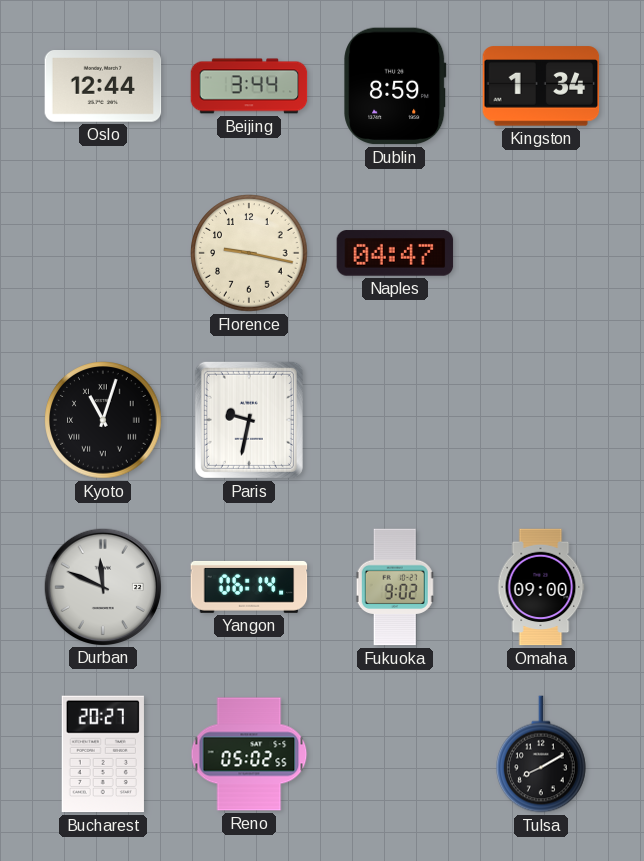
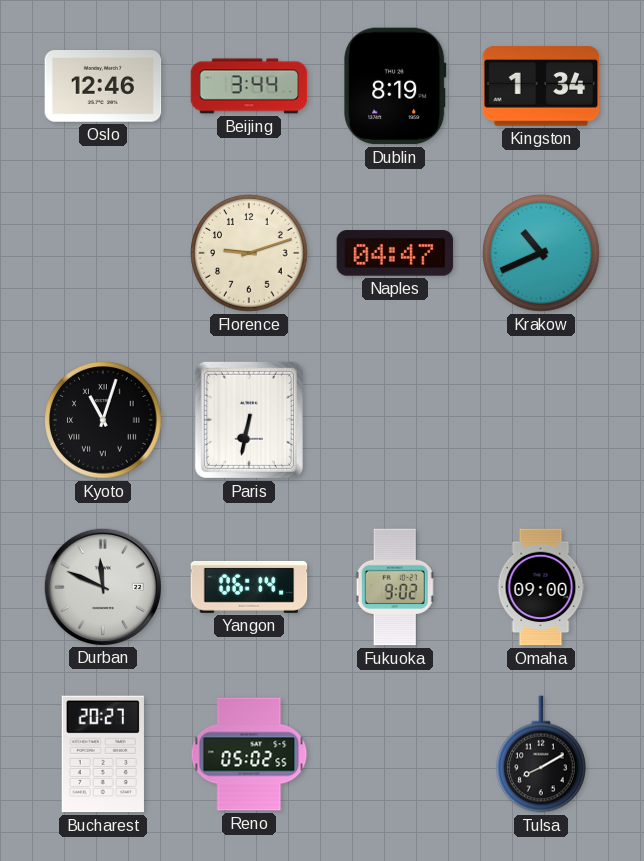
Oslo: 12:44 -> 12:46
Dublin: 8:59 -> 8:19
Florence: 9:17 -> 9:12
Krakow: none -> 10:41
Paris: 9:32 -> 6:32
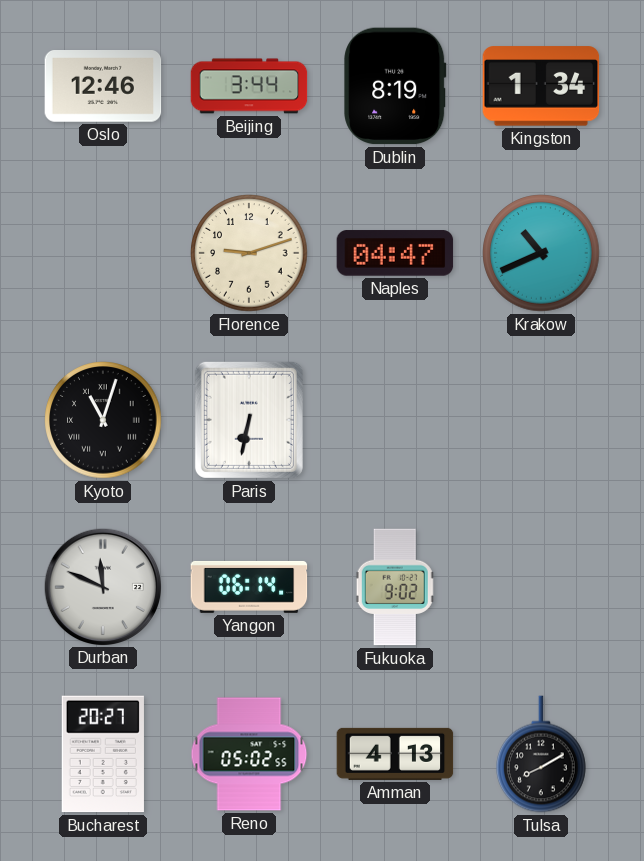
Omaha: 09:00 -> none
Amman: none -> 4:13
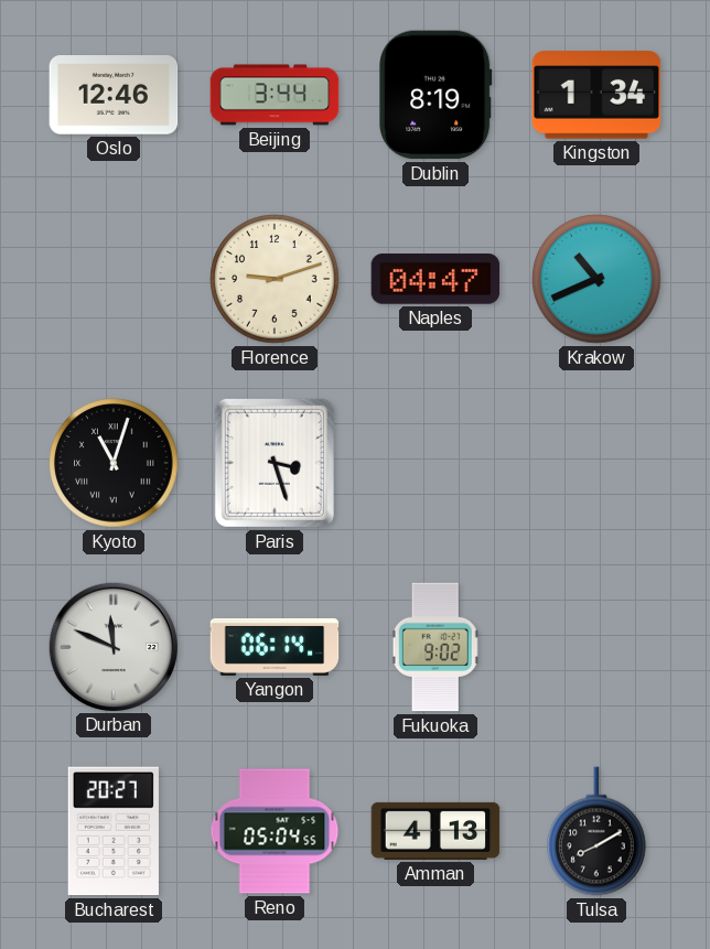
Paris: 6:32 -> 3:27
Reno: 05:02 -> 05:04
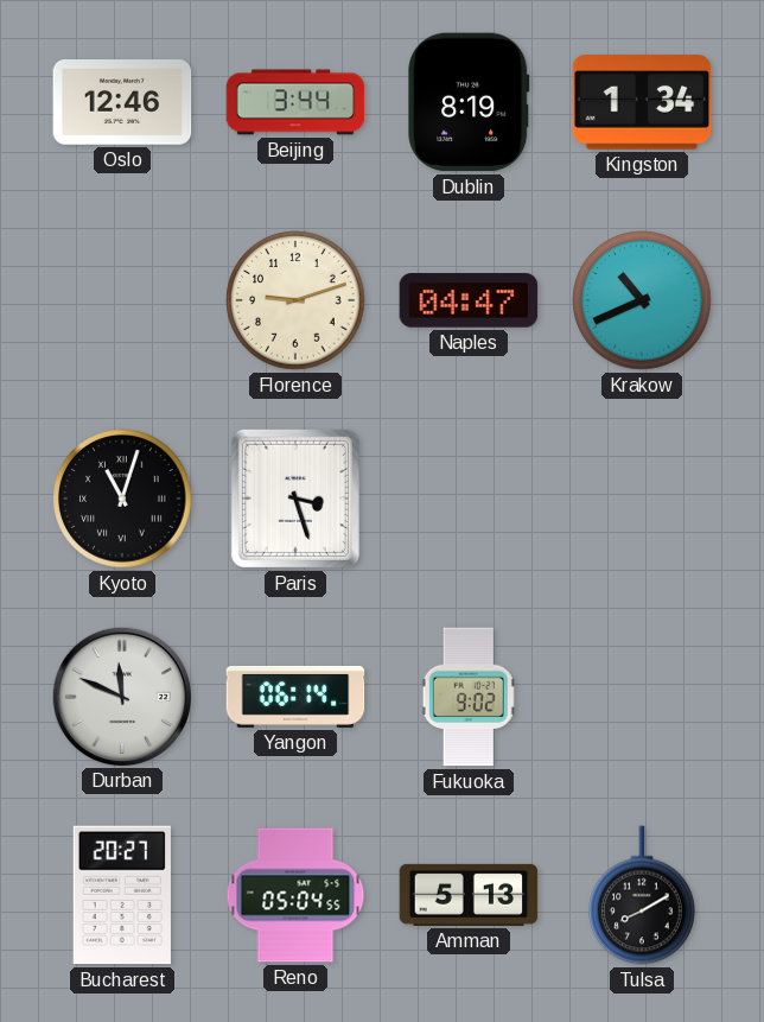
Amman: 4:13 -> 5:13
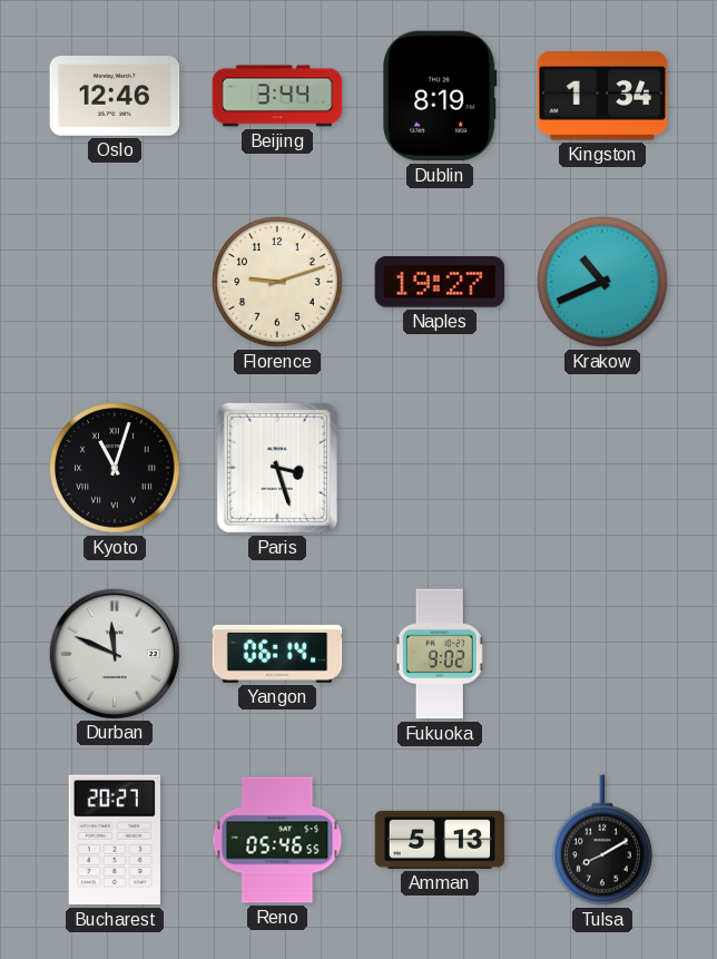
Naples: 04:47 -> 19:27
Reno: 05:04 -> 05:46
